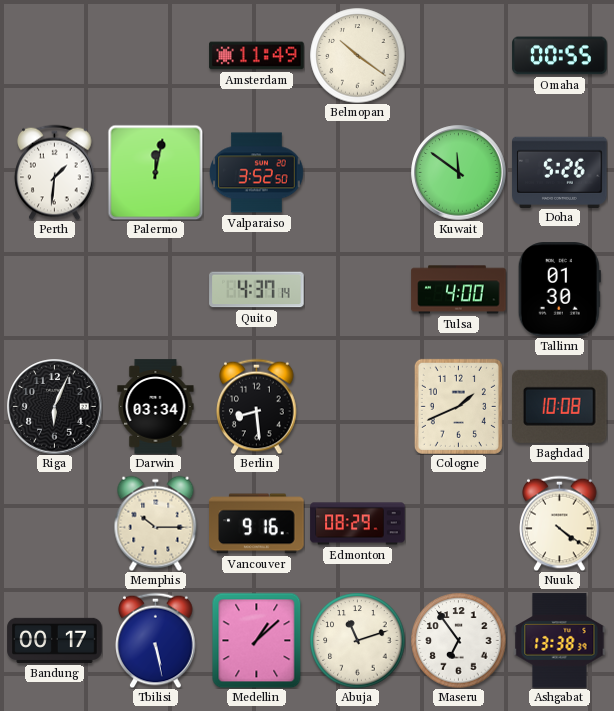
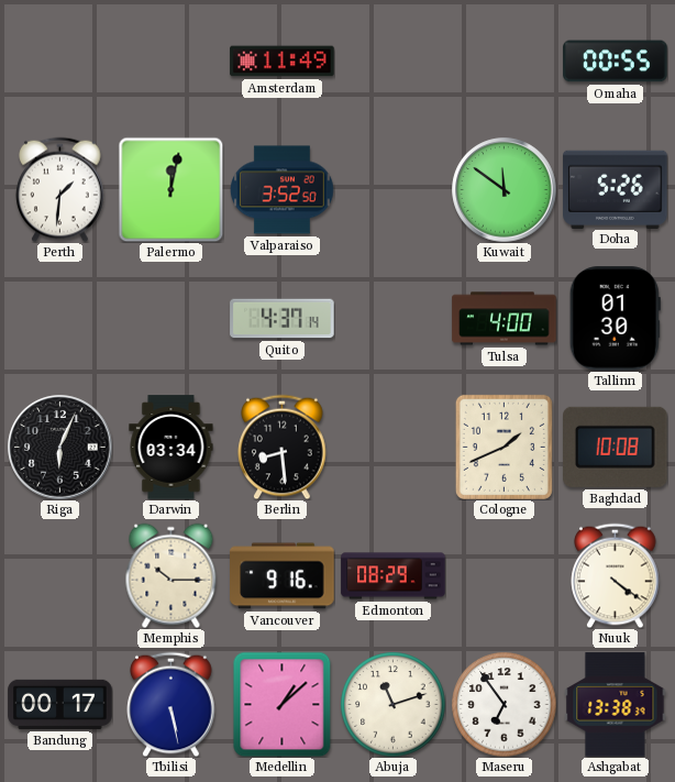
Belmopan: 10:21 -> none
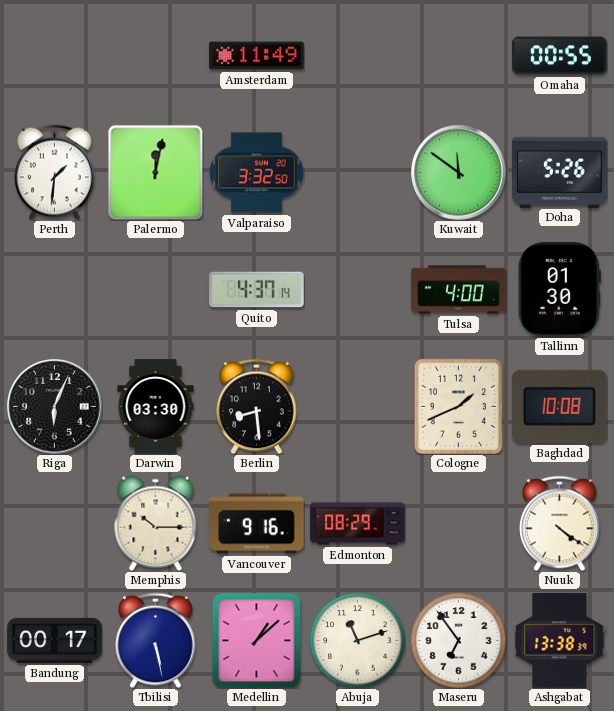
Valparaiso: 3:52 -> 3:32
Darwin: 03:34 -> 03:30
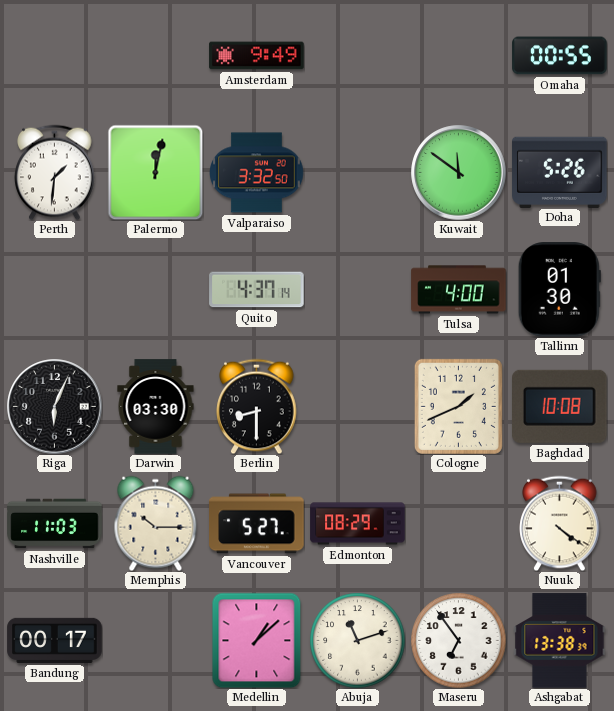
Amsterdam: 11:49 -> 9:49
Berlin: 8:29 -> 8:30
Nashville: none -> 11:03
Vancouver: 9:16 -> 5:27
Tbilisi: 5:28 -> none
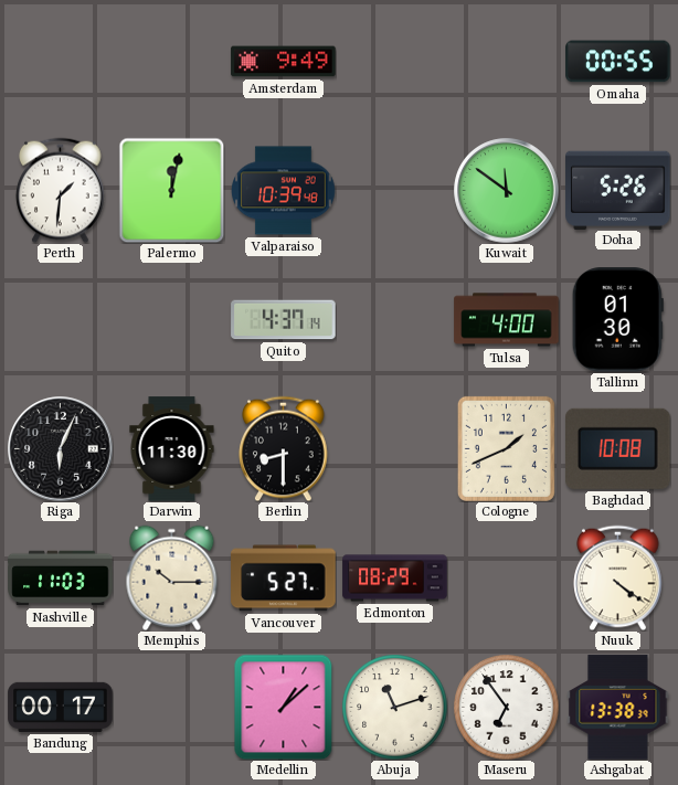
Valparaiso: 3:32 -> 10:39
Darwin: 03:30 -> 11:30
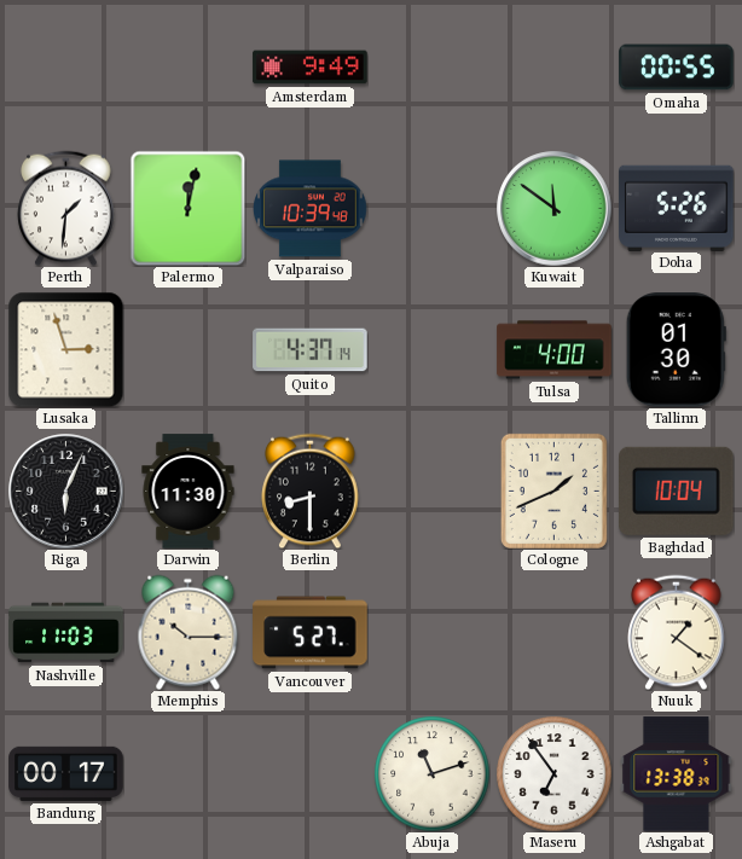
Lusaka: none -> 2:57
Baghdad: 10:08 -> 10:04
Edmonton: 08:29 -> none
Nuuk: 4:21 -> 1:21
Medellin: 1:08 -> none
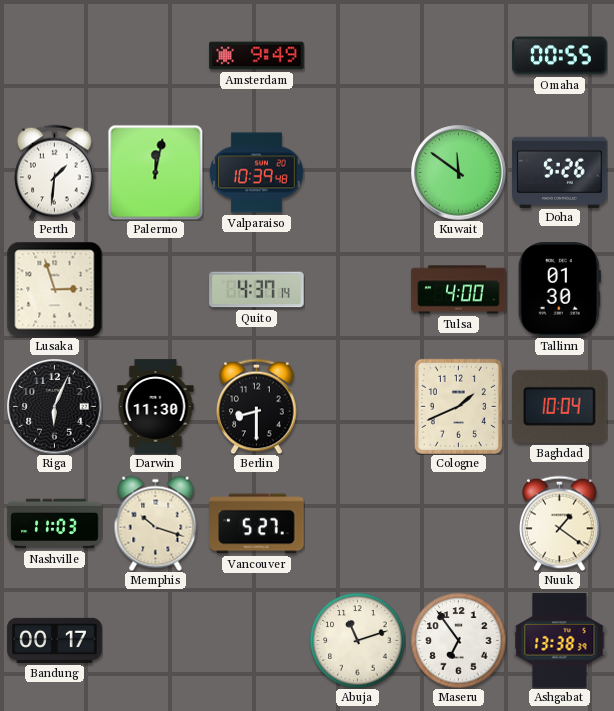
Memphis: 10:15 -> 10:18
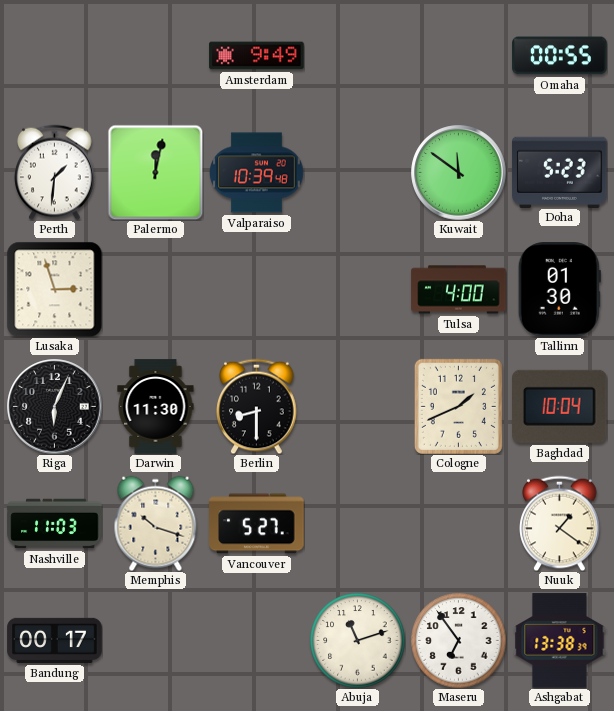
Doha: 5:26 -> 5:23
Quito: 4:37 -> none
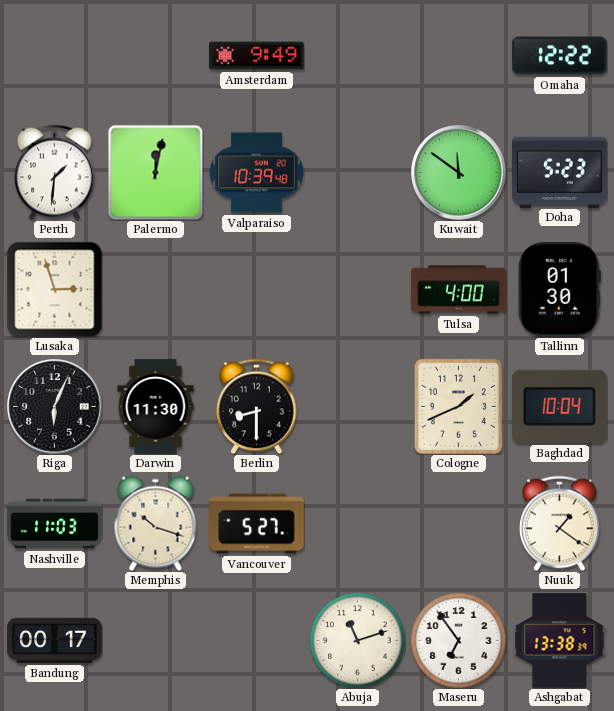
Omaha: 00:55 -> 12:22
